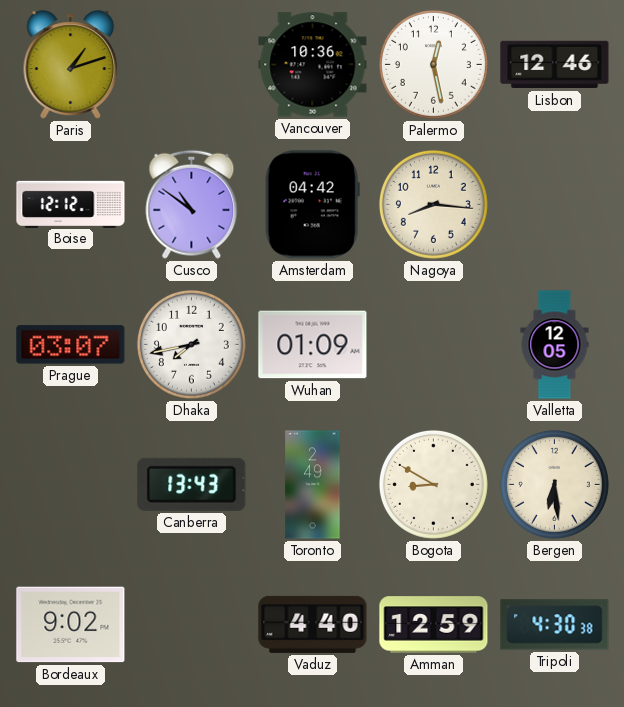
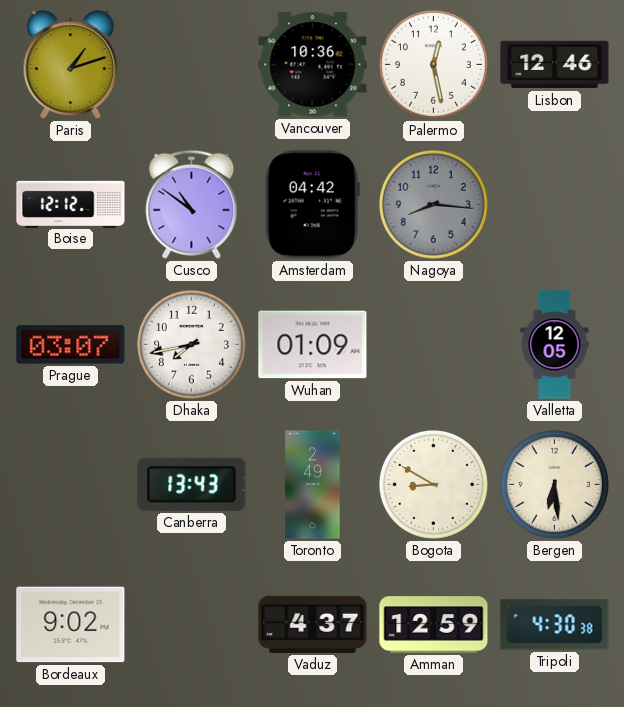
Nagoya dial: cream -> grey
Vaduz: 4:40 -> 4:37
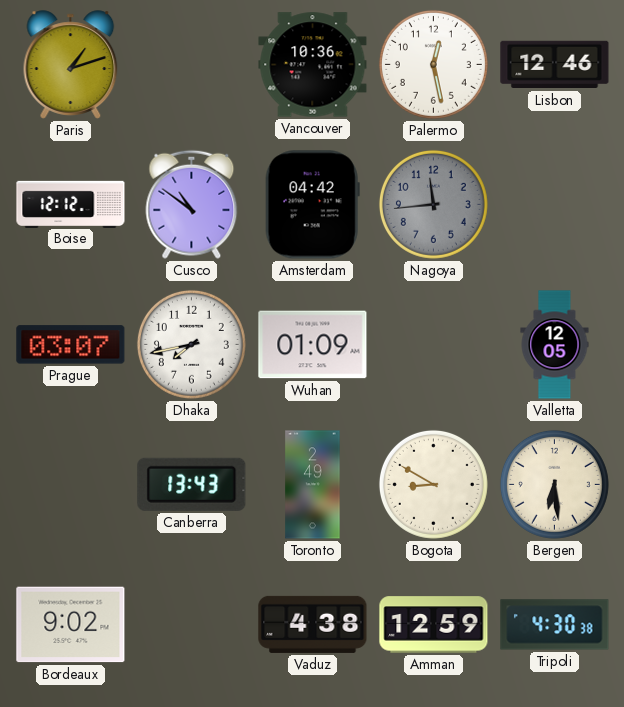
Nagoya: 8:16 -> 11:44
Vaduz: 4:37 -> 4:38
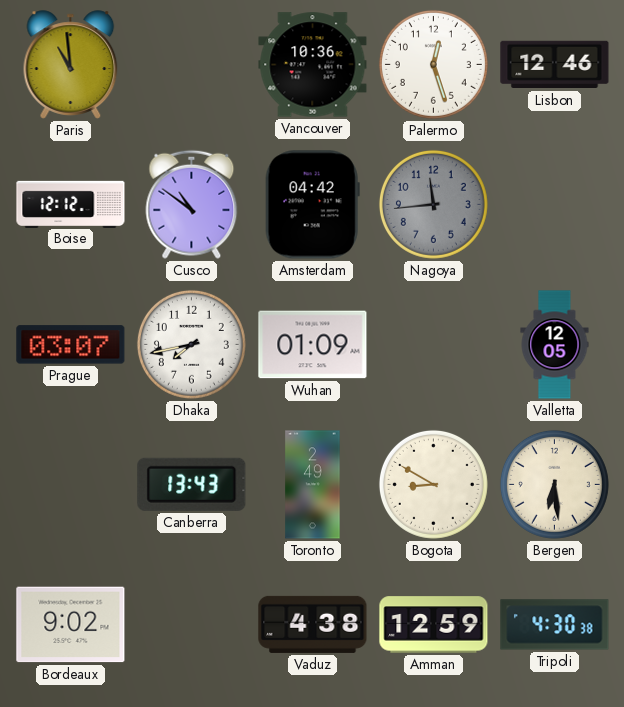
Paris: 1:12 -> 10:59
Palermo: 12:28 -> 12:27
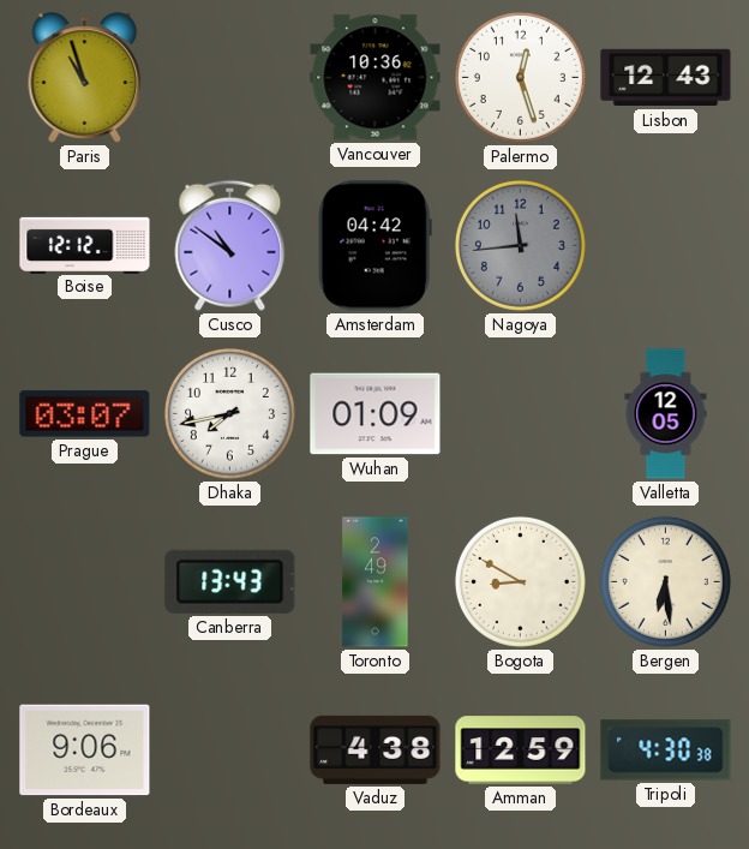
Paris: 10:59 -> 10:57
Lisbon: 12:46 -> 12:43
Bordeaux: 9:02 -> 9:06
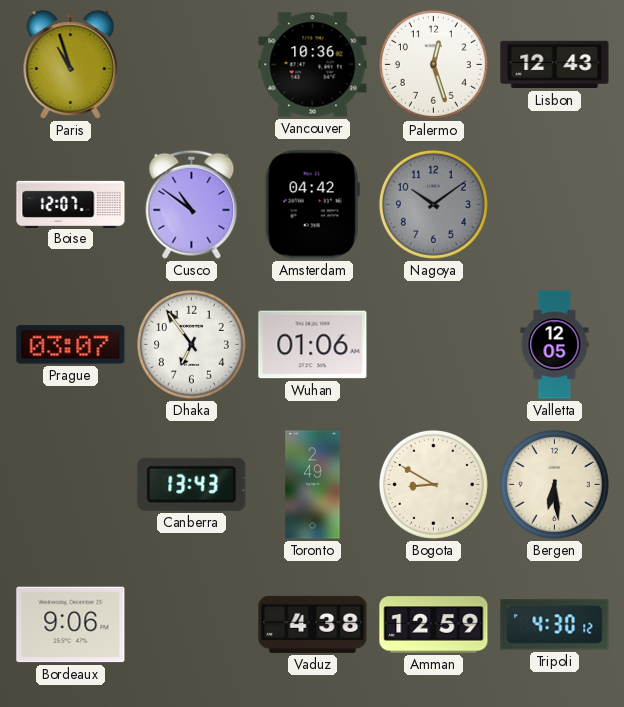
Boise: 12:12 -> 12:07
Nagoya: 11:44 -> 10:09
Dhaka: 7:43 -> 6:54
Wuhan: 01:09 -> 01:06
Tripoli: 4:30:38 -> 4:30:12
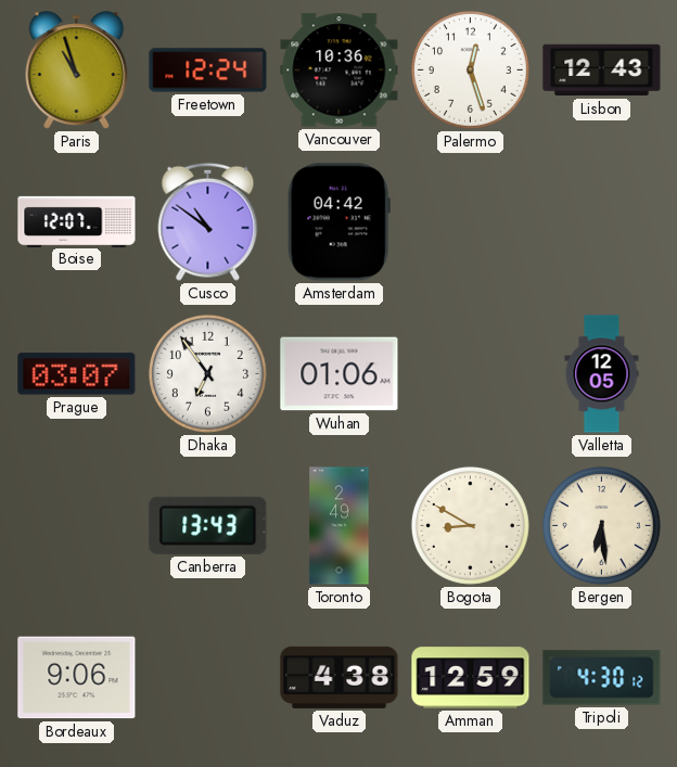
Freetown: none -> 12:24
Nagoya: 10:09 -> none
